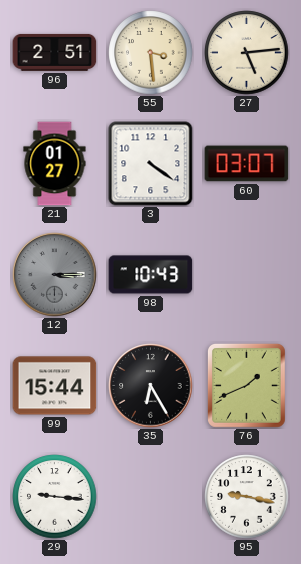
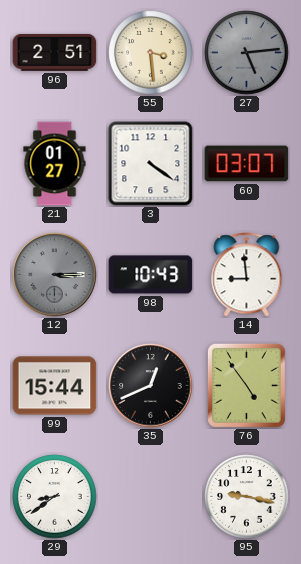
27 dial: cream -> grey
14: none -> 8:59
35: 6:25 -> 12:41
76: 1:41 -> 4:54
29: 9:16 -> 8:39
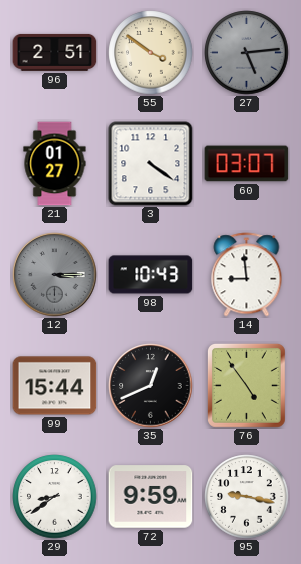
55: 3:29 -> 3:51
72: none -> 9:59
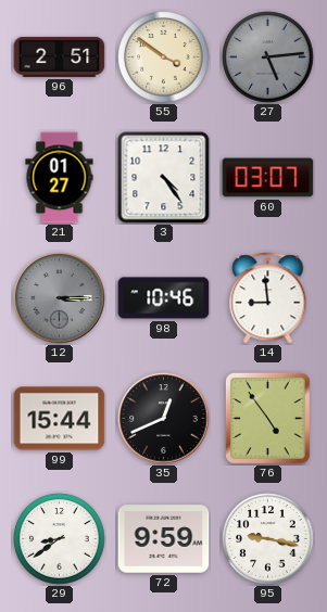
3: 4:21 -> 4:24
98: 10:43 -> 10:46
